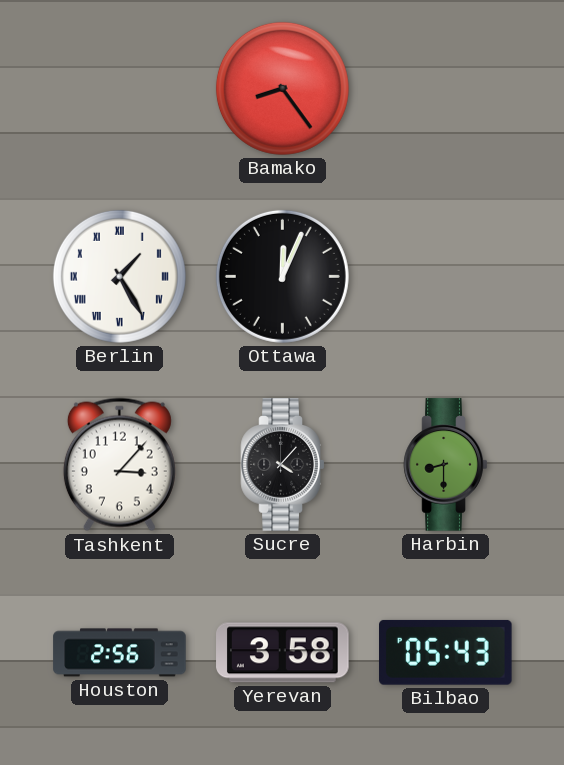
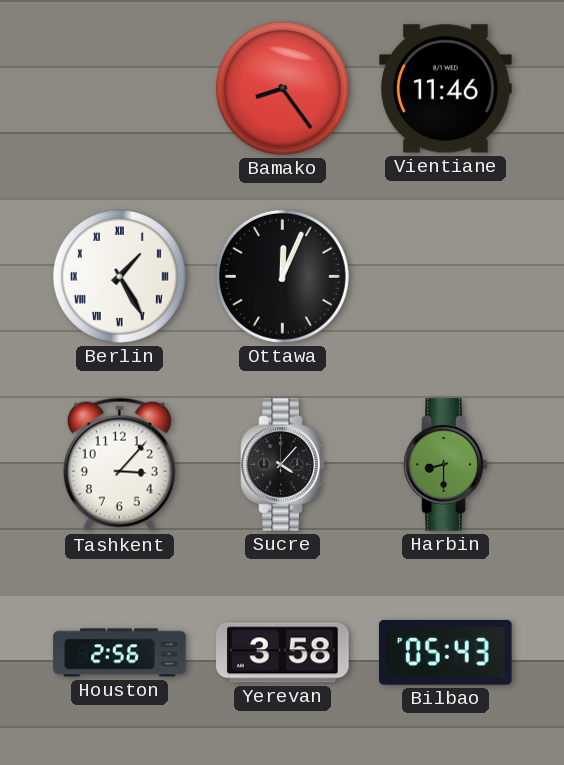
Vientiane: none -> 11:46
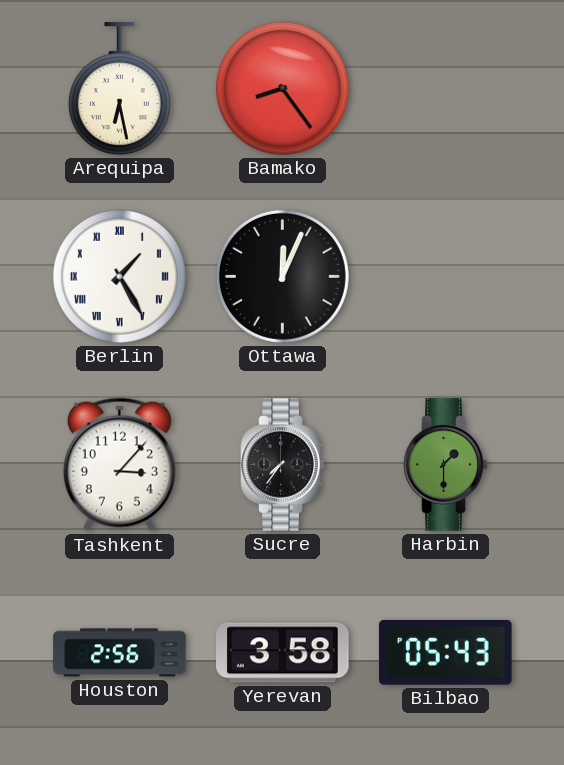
Arequipa: none -> 6:28
Vientiane: 11:46 -> none
Sucre: 4:07 -> 7:36
Harbin: 8:30 -> 1:30
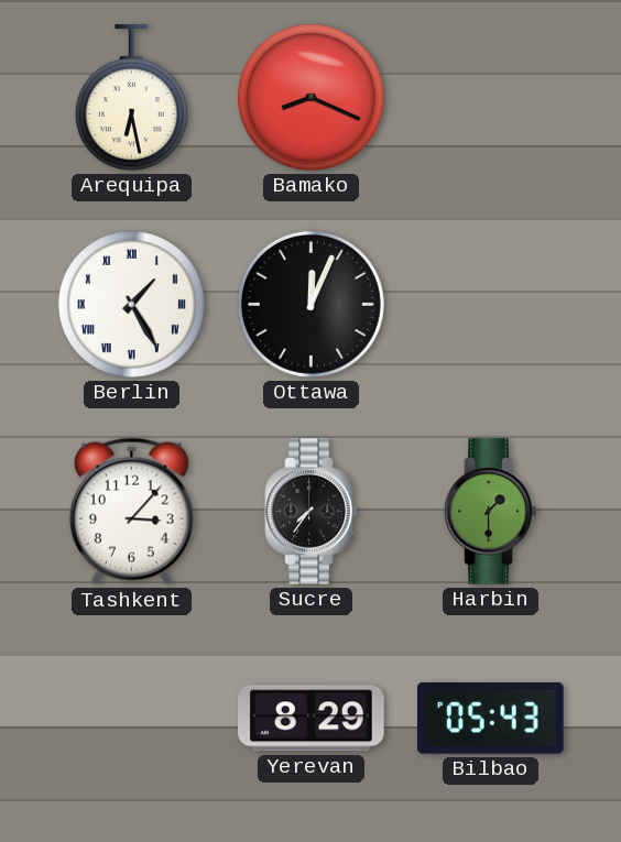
Bamako: 8:24 -> 8:19
Houston: 2:56 -> none
Yerevan: 3:58 -> 8:29
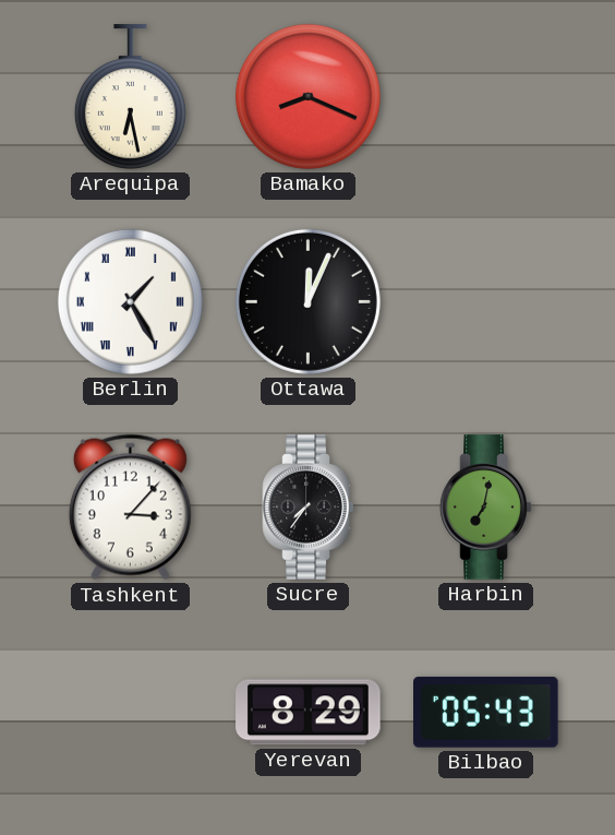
Harbin: 1:30 -> 7:02
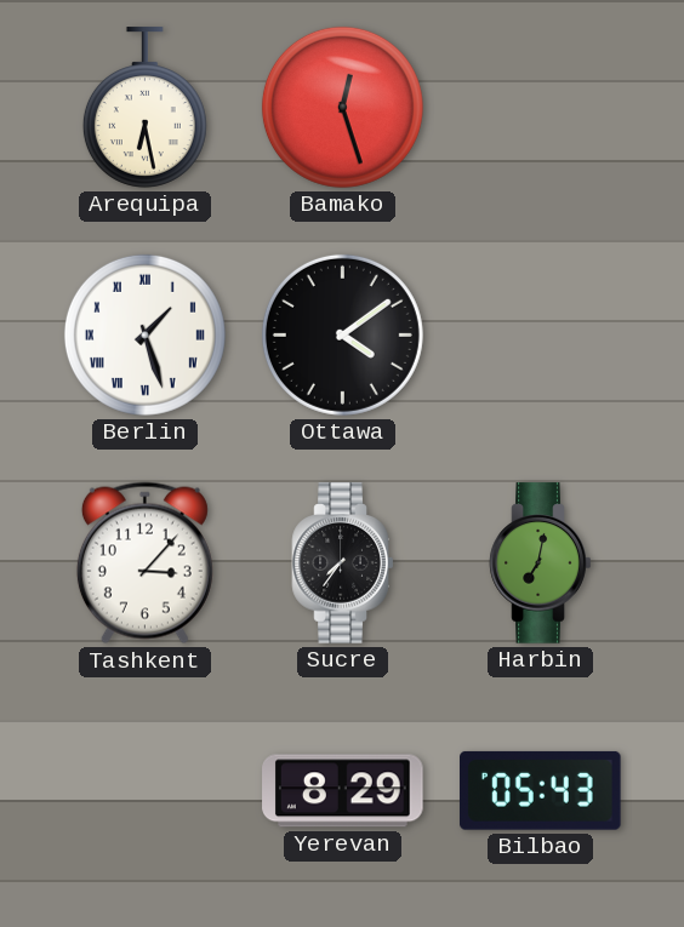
Bamako: 8:19 -> 12:27
Berlin: 1:25 -> 1:27
Ottawa: 12:04 -> 4:09
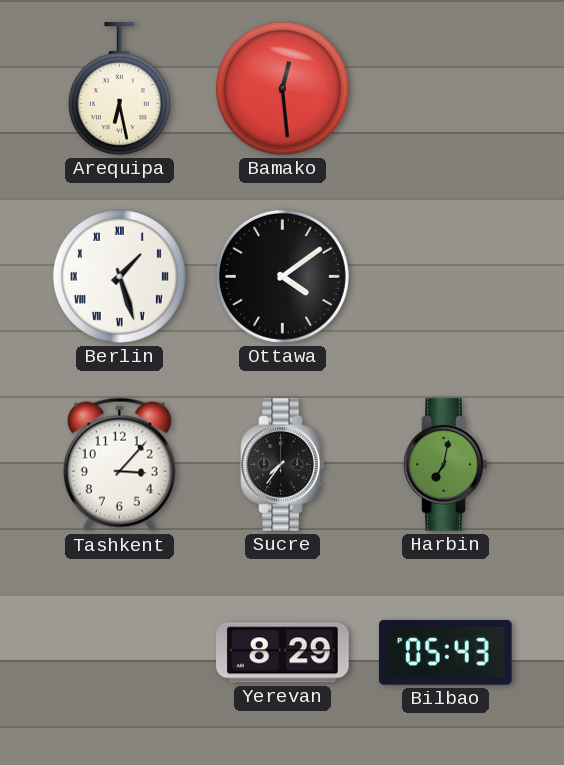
Bamako: 12:27 -> 12:29
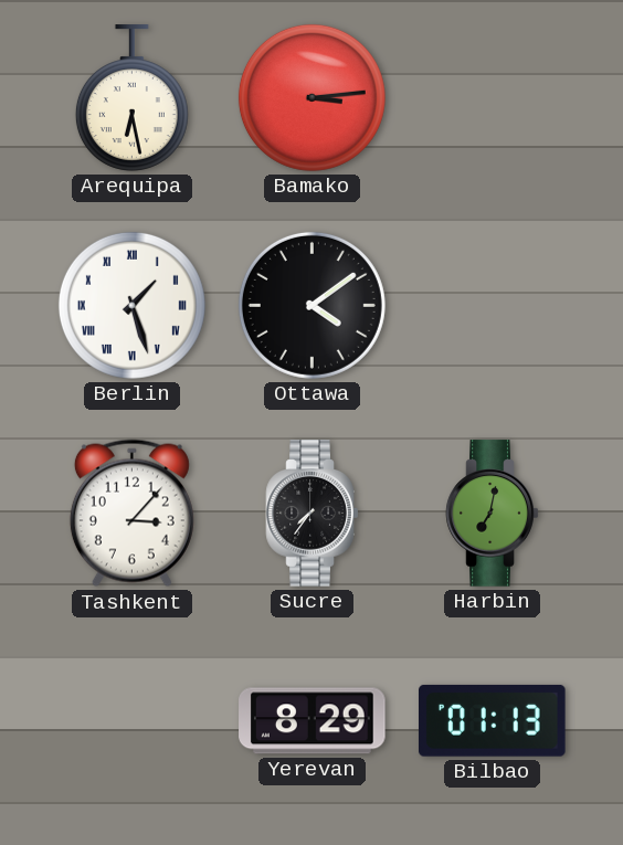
Bamako: 12:29 -> 3:14
Bilbao: 05:43 -> 01:13
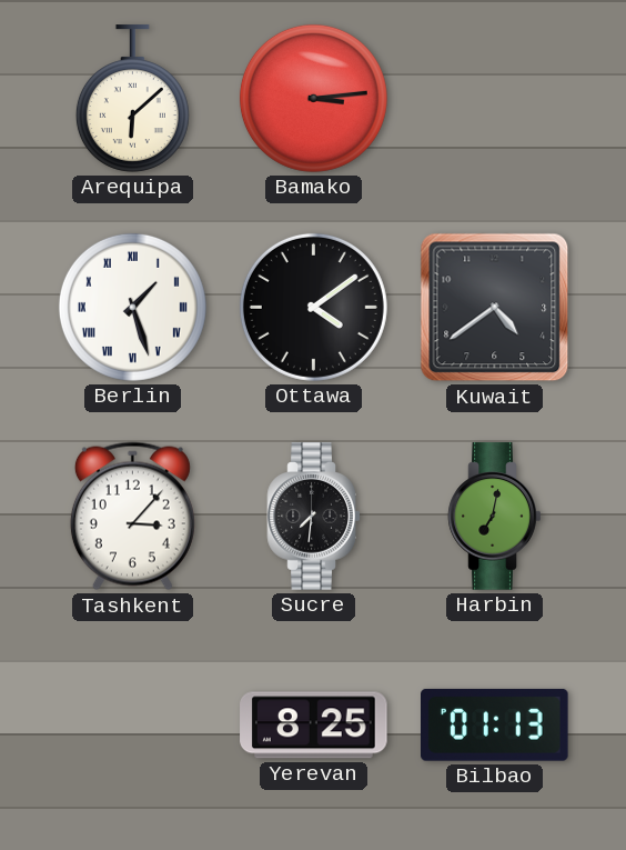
Arequipa: 6:28 -> 6:08
Kuwait: none -> 4:39
Sucre: 7:36 -> 7:31
Yerevan: 8:29 -> 8:25
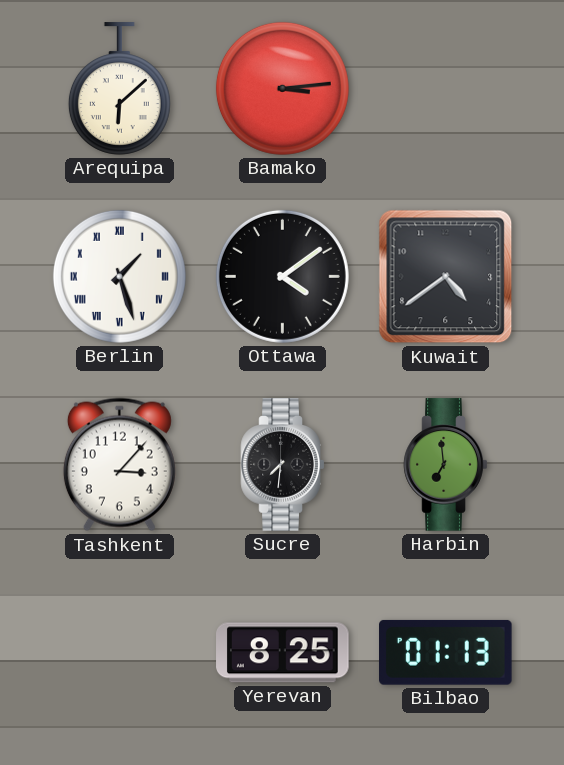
Harbin: 7:02 -> 6:59
